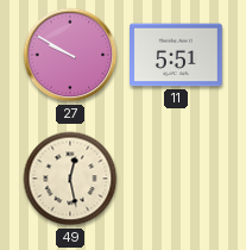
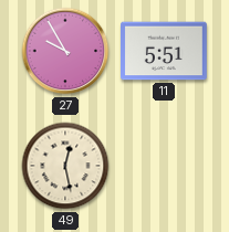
27: 9:50 -> 9:55
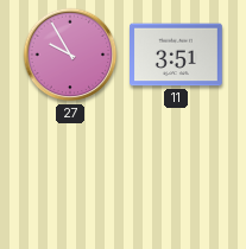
11: 5:51 -> 3:51
49: 12:28 -> none
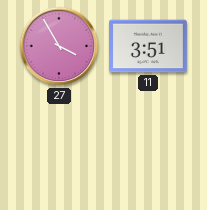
27: 9:55 -> 3:55
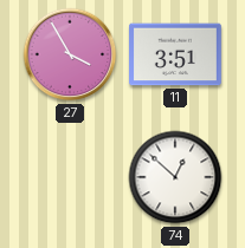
74: none -> 12:52
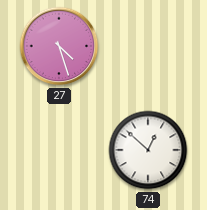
27: 3:55 -> 4:27
11: 3:51 -> none
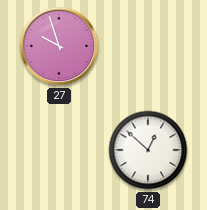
27: 4:27 -> 9:57
